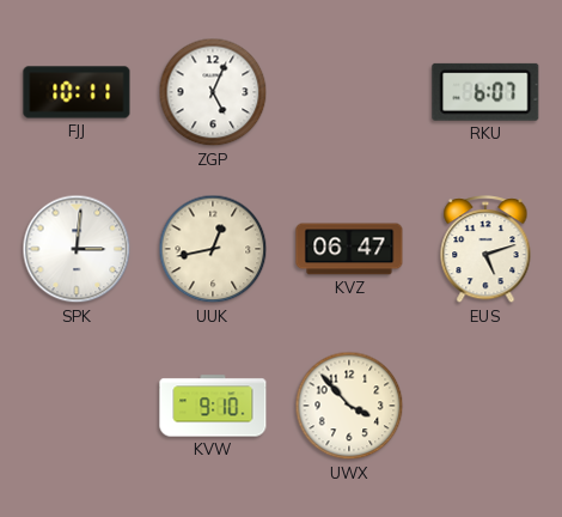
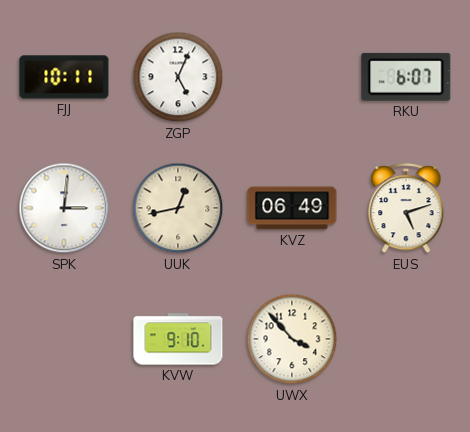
KVZ: 06:47 -> 06:49
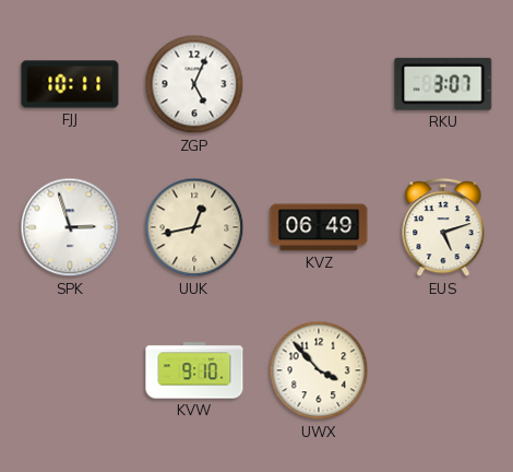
RKU: 6:07 -> 3:07
SPK: 3:01 -> 2:57
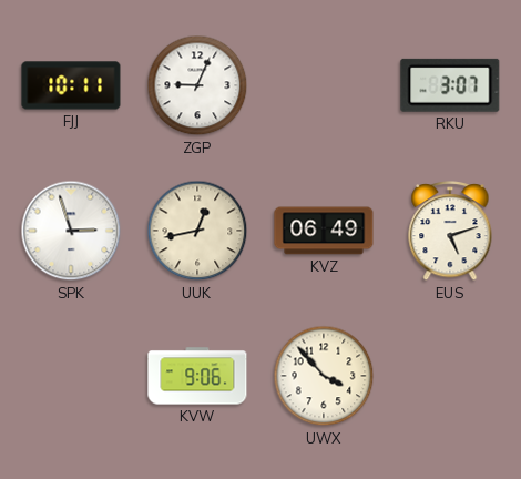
ZGP: 5:04 -> 9:04
KVW: 9:10 -> 9:06
